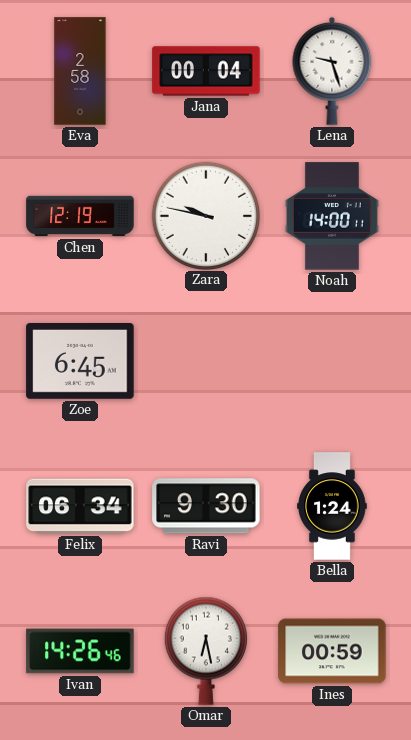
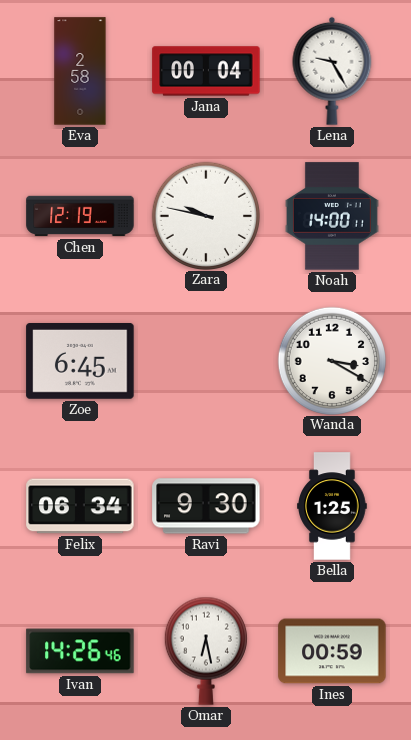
Lena: 9:27 -> 9:25
Wanda: none -> 3:20
Bella: 1:24 -> 1:25
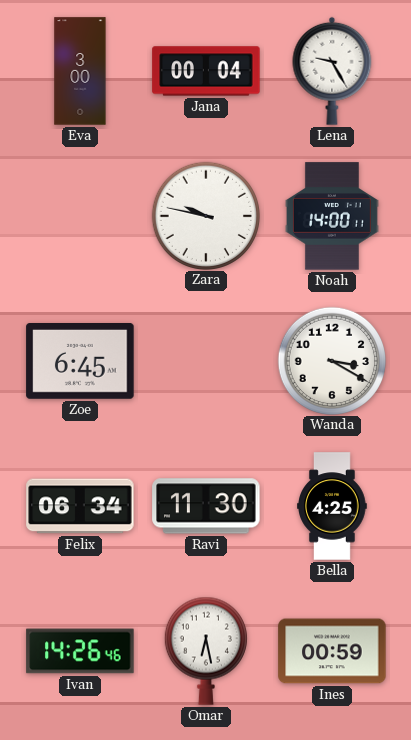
Eva: 2:58 -> 3:00
Chen: 12:19 -> none
Ravi: 9:30 -> 11:30
Bella: 1:25 -> 4:25
